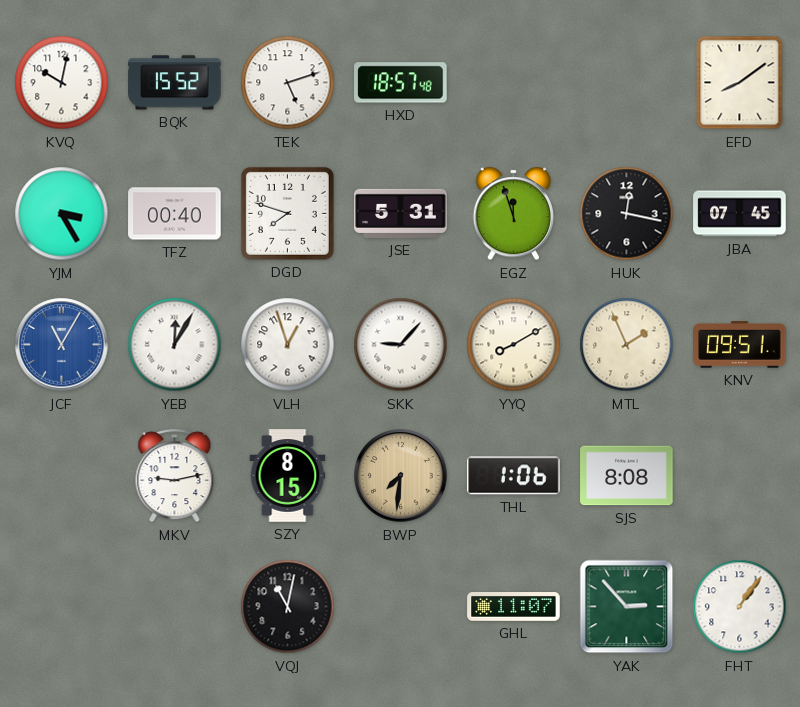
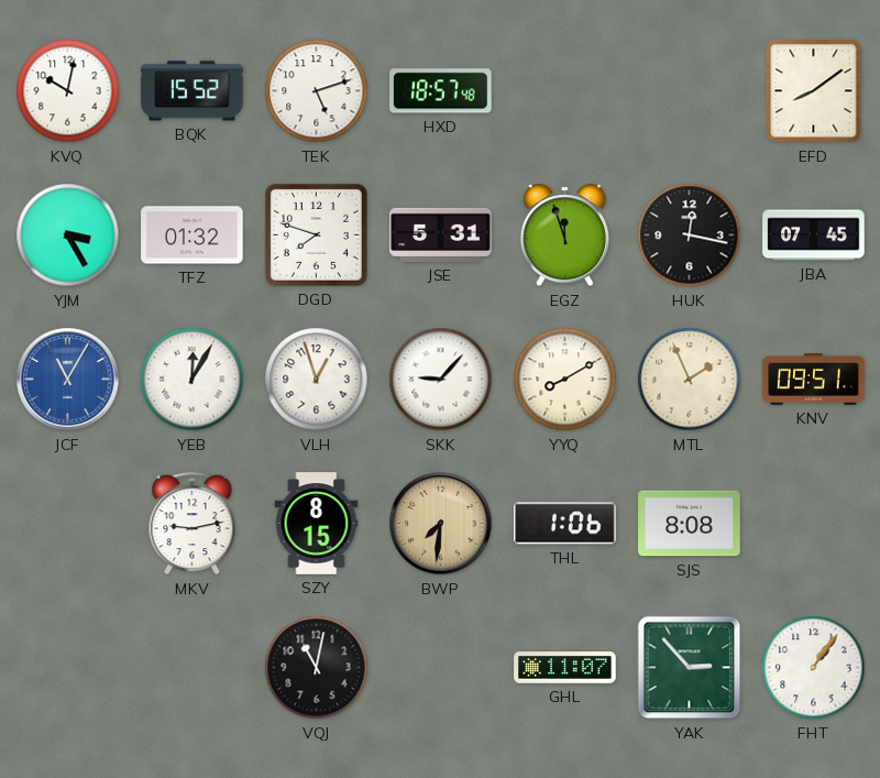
TFZ: 00:40 -> 01:32
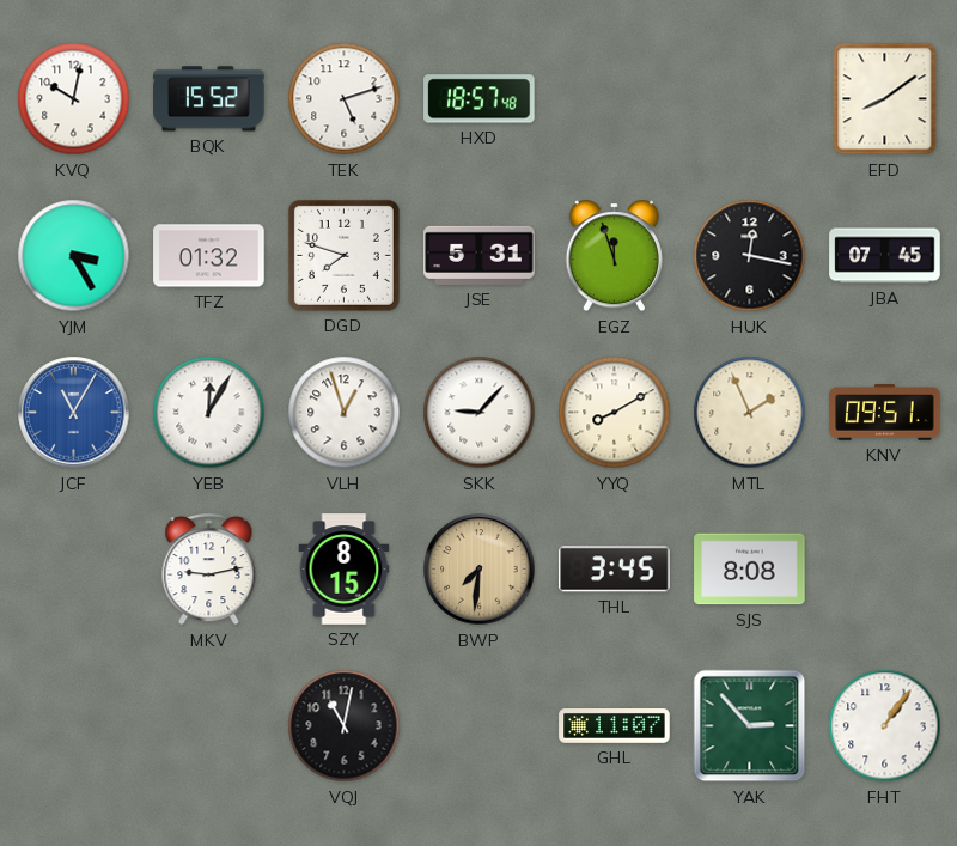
THL: 1:06 -> 3:45
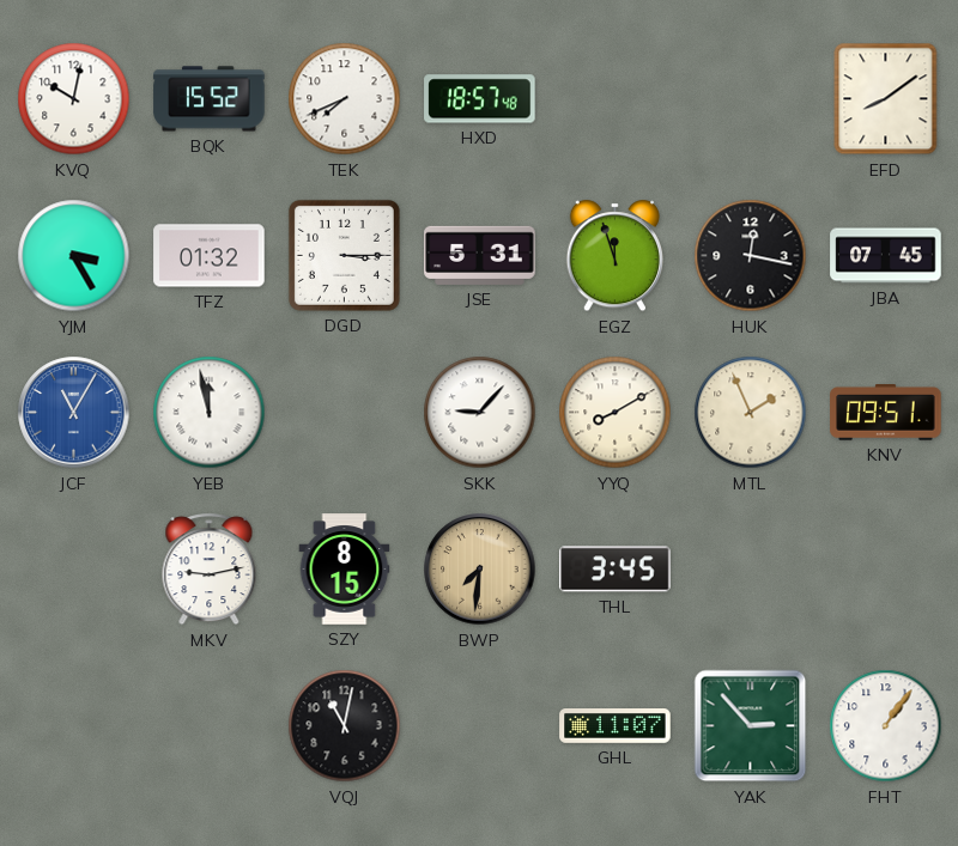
TEK: 5:12 -> 7:41
DGD: 7:48 -> 3:15
YEB: 12:05 -> 11:58
VLH: 12:57 -> none
SJS: 8:08 -> none
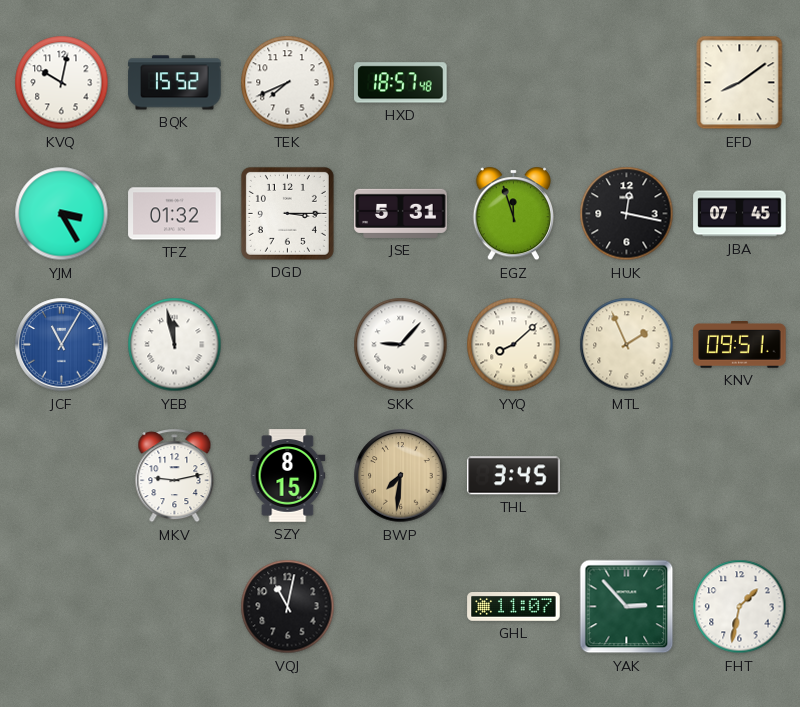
YYQ: 8:10 -> 8:08
FHT: 1:06 -> 1:32
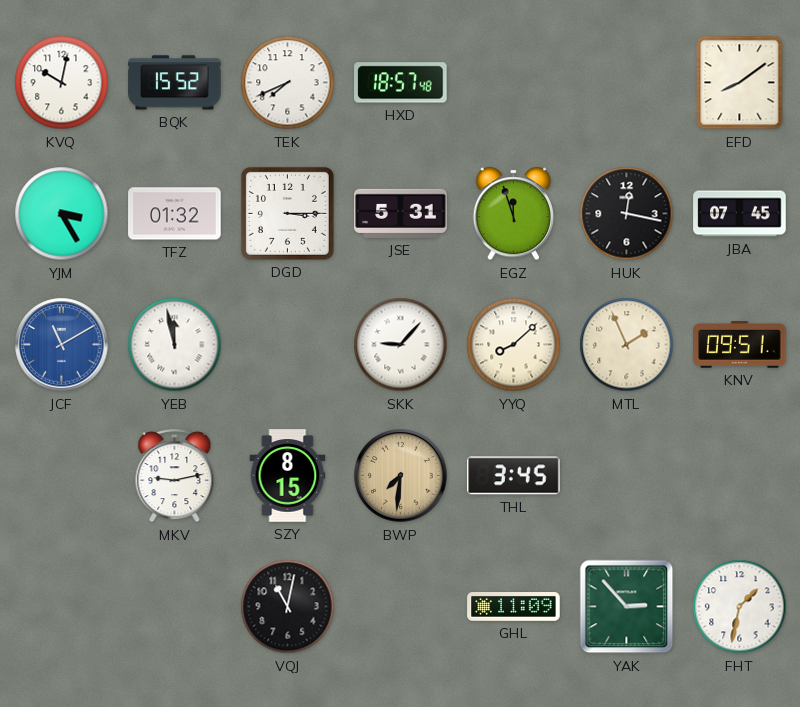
JCF: 11:05 -> 11:10
GHL: 11:07 -> 11:09
